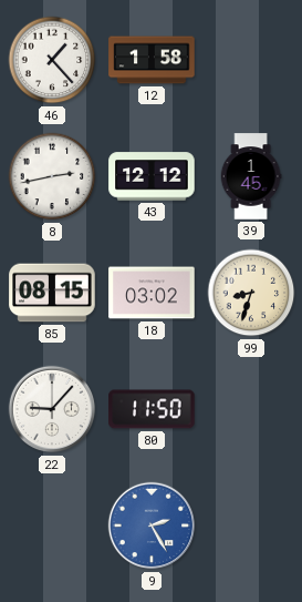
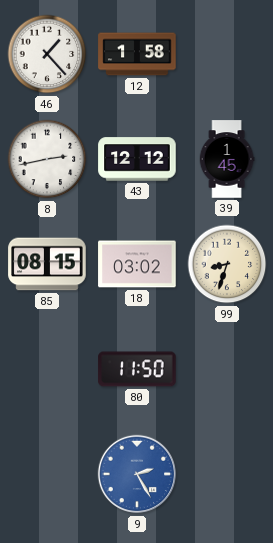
22: 9:07 -> none
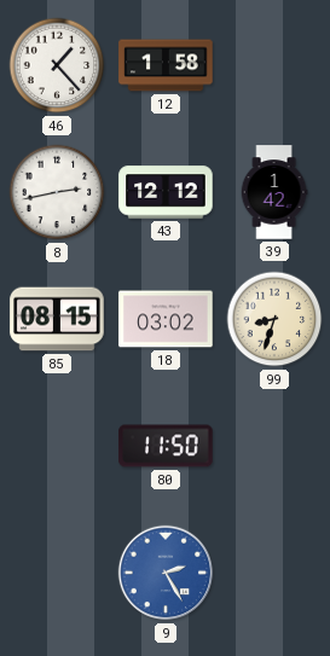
39: 1:45 -> 1:42
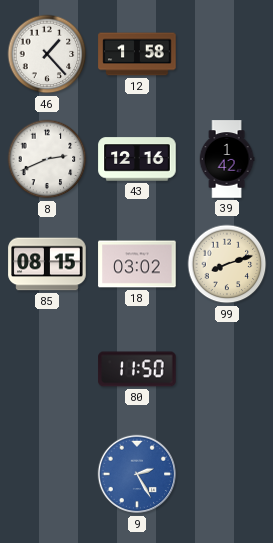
8: 2:43 -> 2:41
43: 12:12 -> 12:16
99: 8:33 -> 8:12
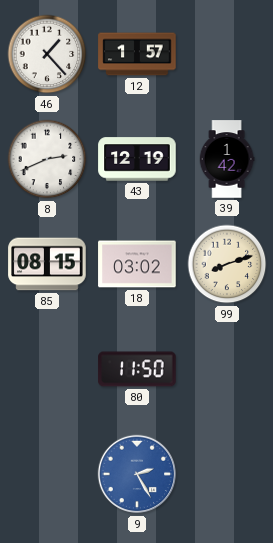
12: 1:58 -> 1:57
43: 12:16 -> 12:19
